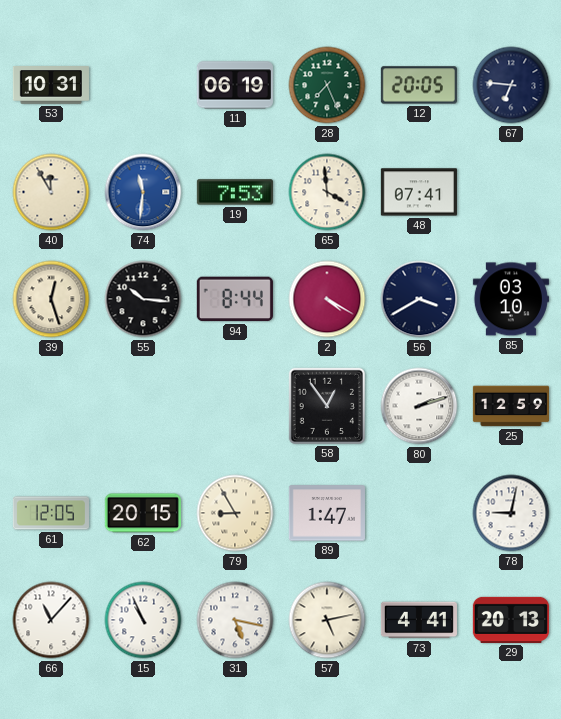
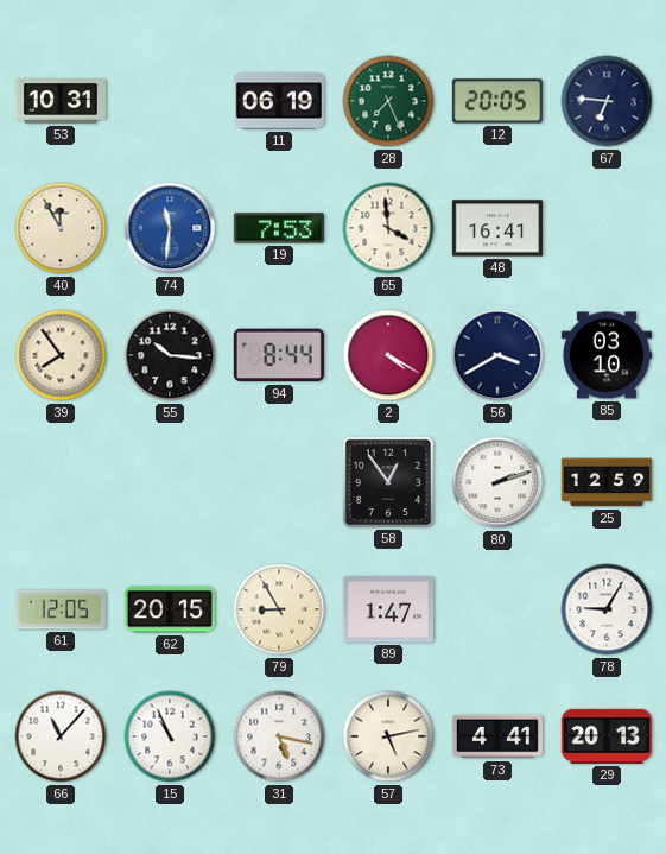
48: 07:41 -> 16:41
39: 12:27 -> 7:54
78: 9:02 -> 9:05
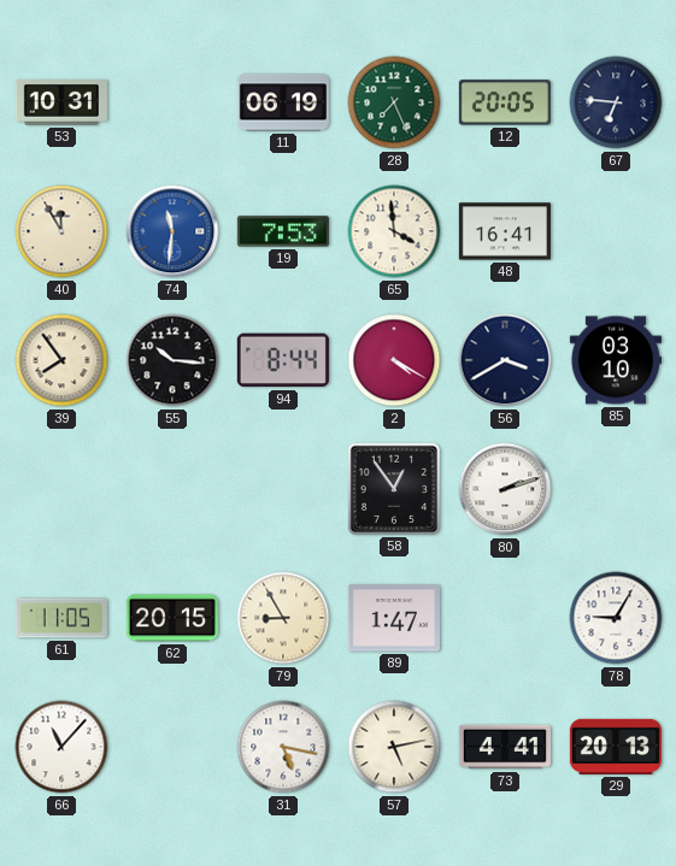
25: 12:59 -> none
61: 12:05 -> 11:05
15: 10:56 -> none
